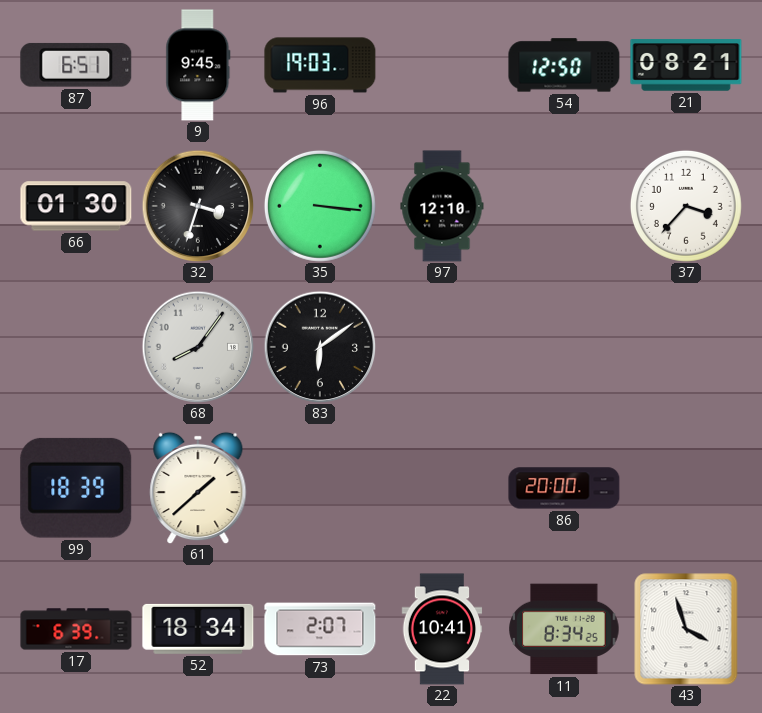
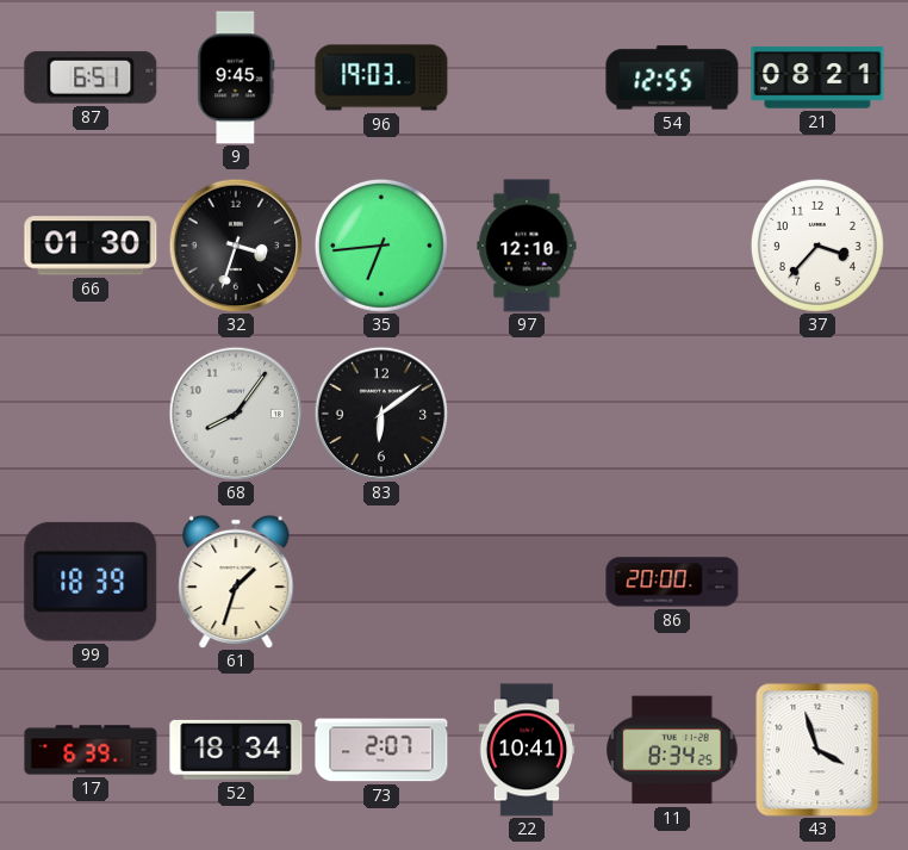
54: 12:50 -> 12:55
35: 3:16 -> 6:44
61: 1:38 -> 1:33
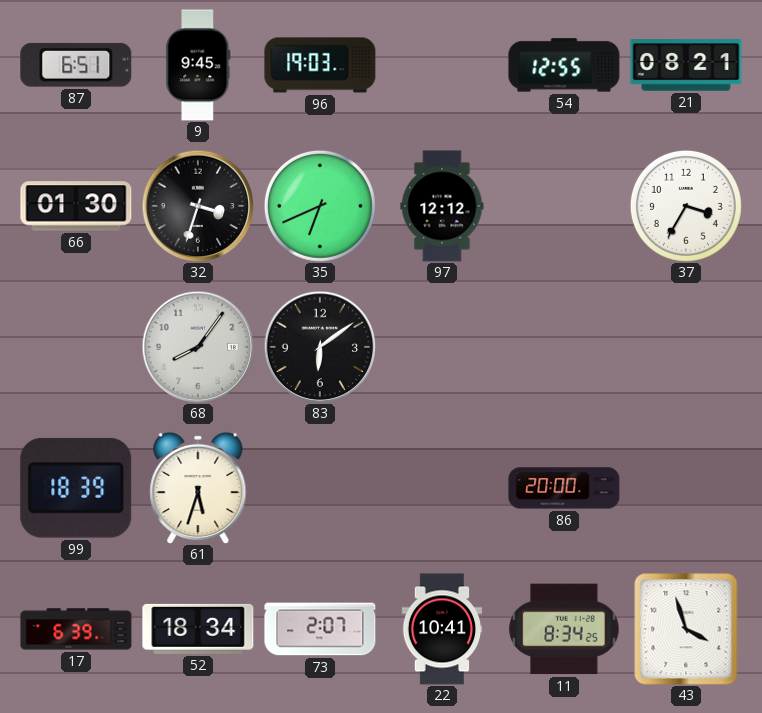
35: 6:44 -> 6:41
97: 12:10 -> 12:12
37: 3:37 -> 3:35
61: 1:33 -> 5:33
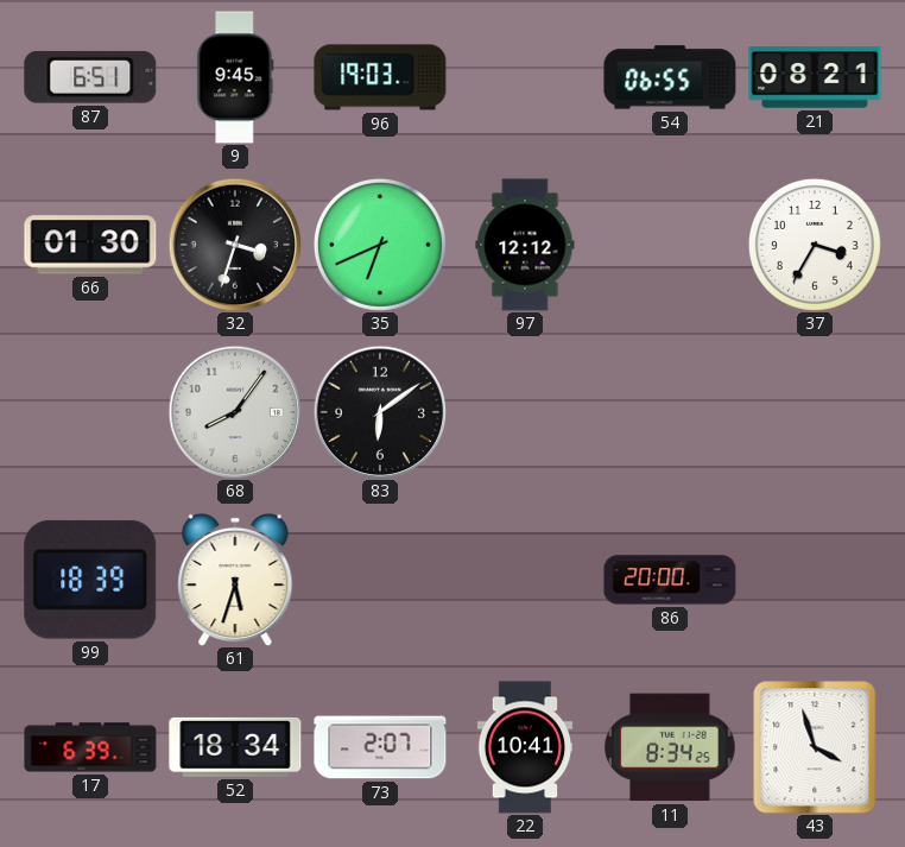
54: 12:55 -> 06:55
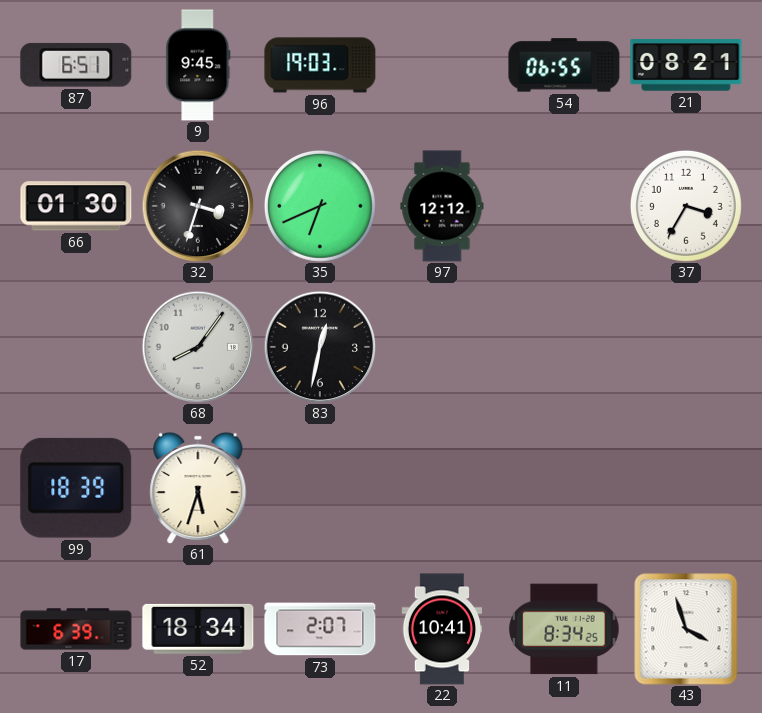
83: 6:09 -> 12:32
86: 20:00 -> none
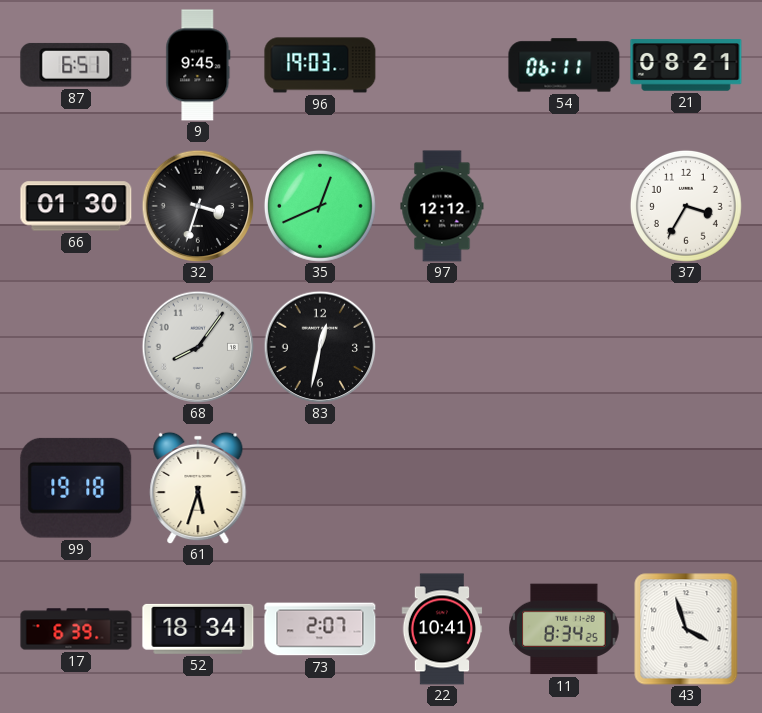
54: 06:55 -> 06:11
35: 6:41 -> 12:41
99: 18:39 -> 19:18
